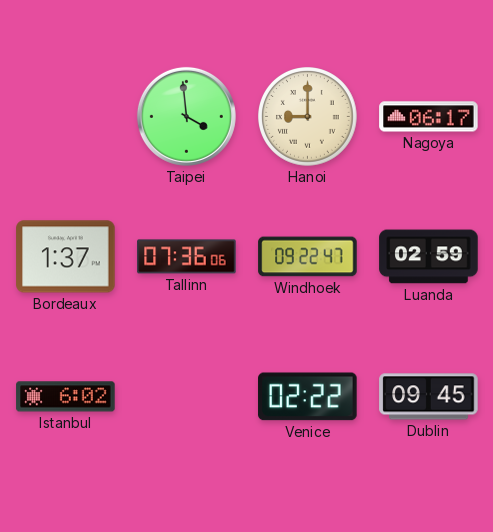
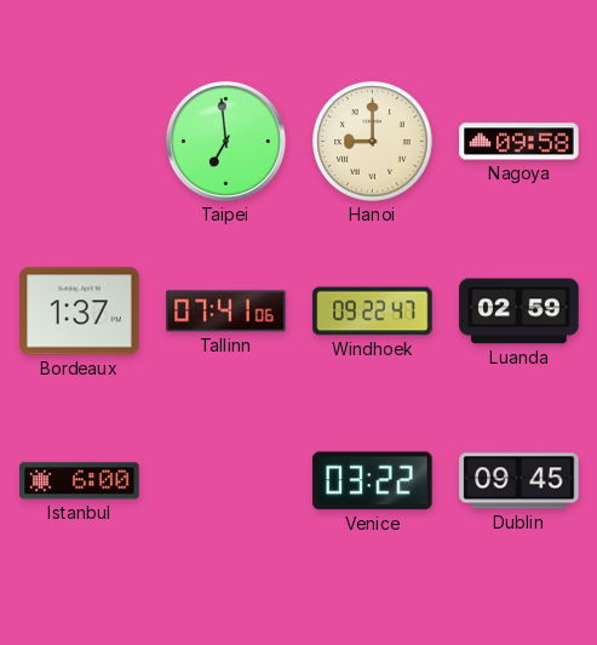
Taipei: 3:59 -> 6:59
Nagoya: 06:17 -> 09:58
Tallinn: 07:36 -> 07:41
Istanbul: 6:02 -> 6:00
Venice: 02:22 -> 03:22
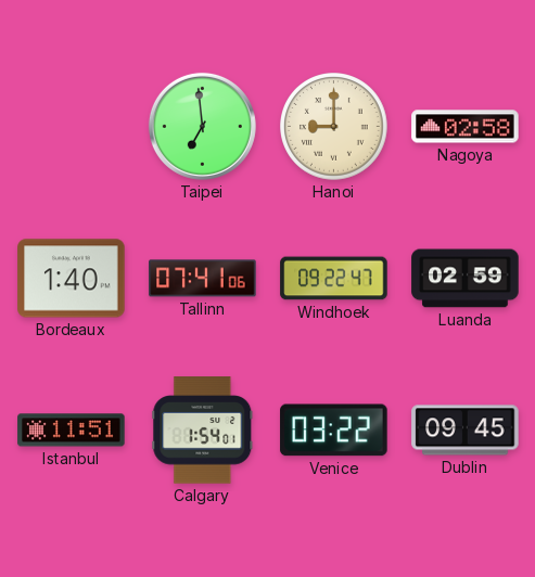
Nagoya: 09:58 -> 02:58
Bordeaux: 1:37 -> 1:40
Istanbul: 6:00 -> 11:51
Calgary: none -> 1:54
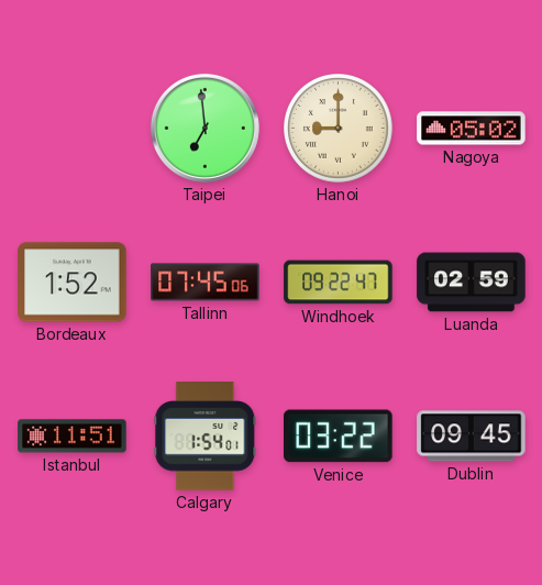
Nagoya: 02:58 -> 05:02
Bordeaux: 1:40 -> 1:52
Tallinn: 07:41 -> 07:45
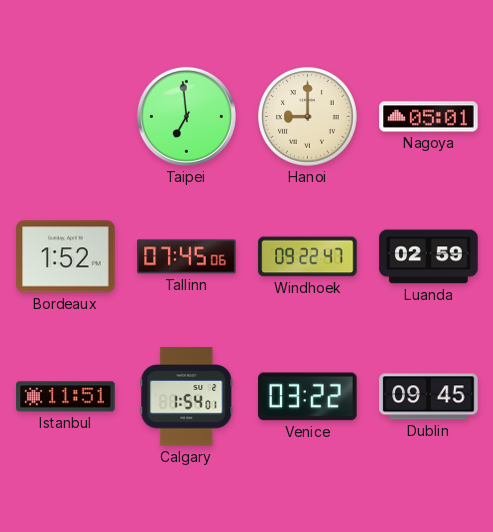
Nagoya: 05:02 -> 05:01
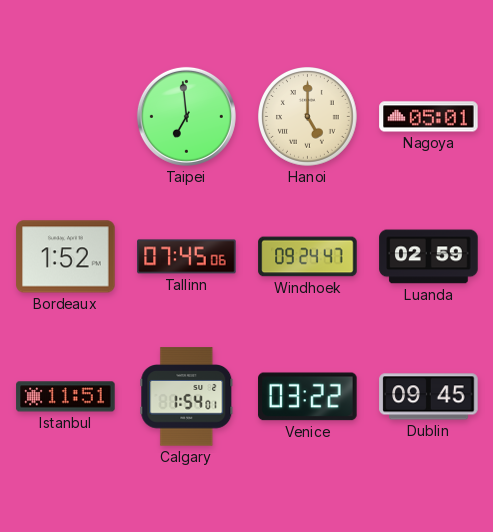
Hanoi: 9:00 -> 5:00
Windhoek: 09:22 -> 09:24
